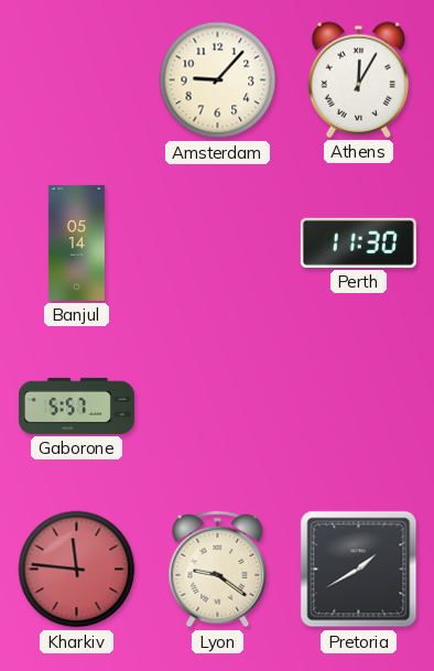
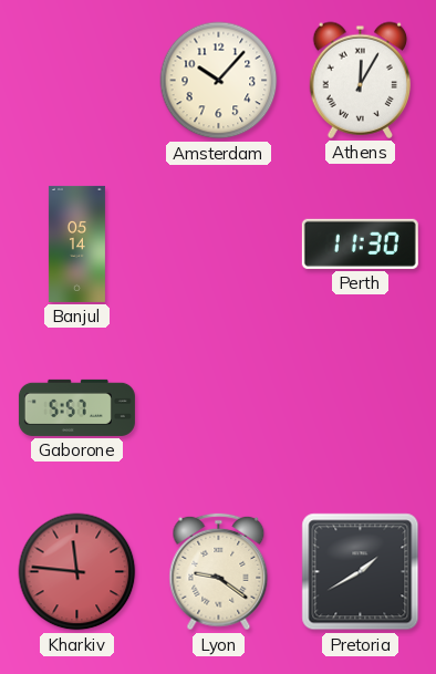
Amsterdam: 9:07 -> 10:07
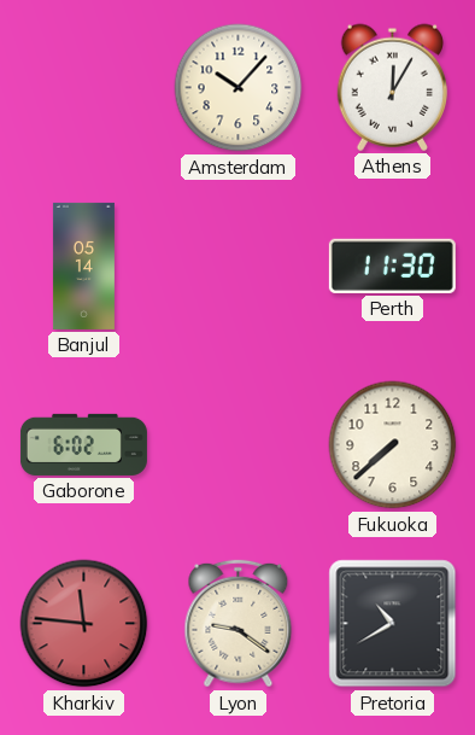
Gaborone: 5:57 -> 6:02
Fukuoka: none -> 7:38
Pretoria: 1:40 -> 10:40
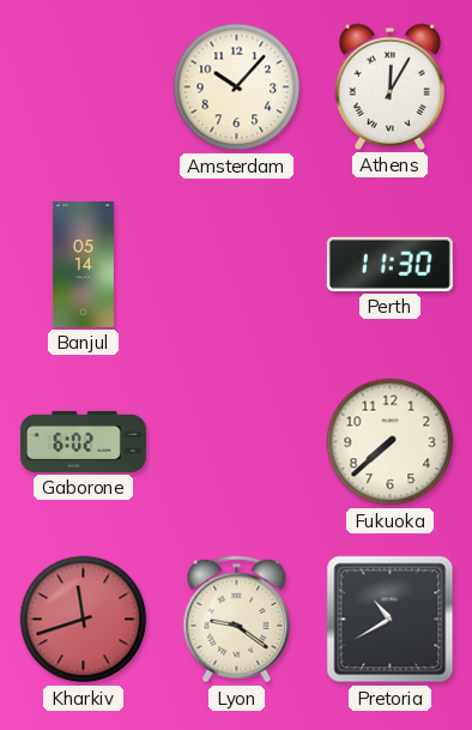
Kharkiv: 11:46 -> 11:42
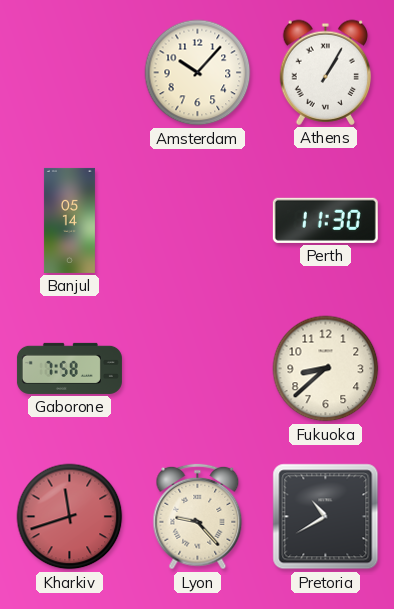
Athens: 12:05 -> 1:05
Gaborone: 6:02 -> 7:58
Fukuoka: 7:38 -> 8:38
Lyon: 9:21 -> 9:23
